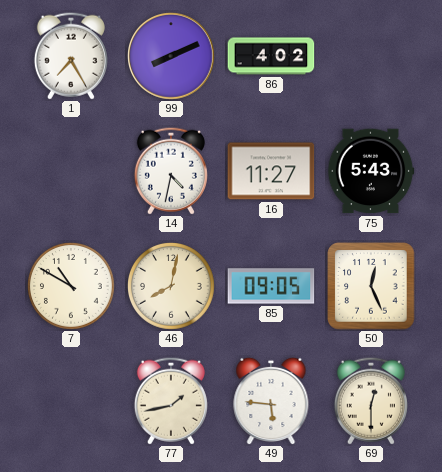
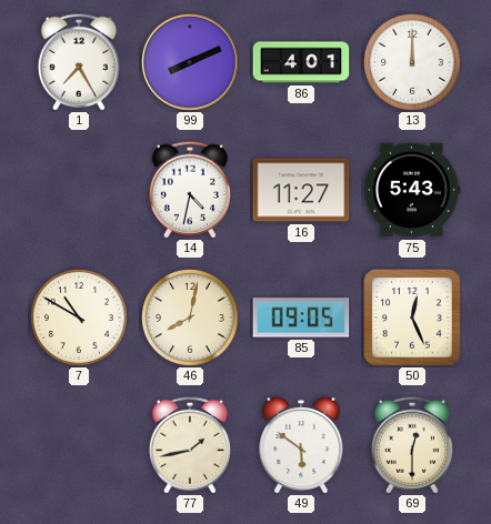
86: 4:02 -> 4:01
13: none -> 12:00
49: 5:46 -> 5:51
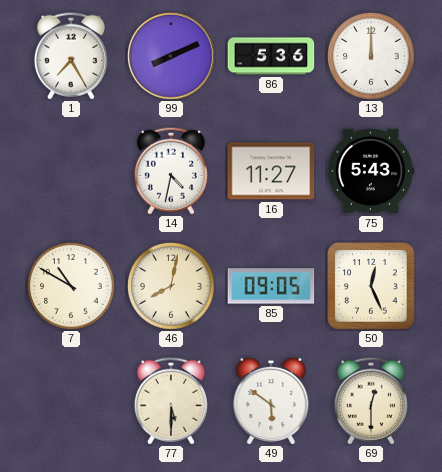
86: 4:01 -> 5:36
77: 1:43 -> 5:30
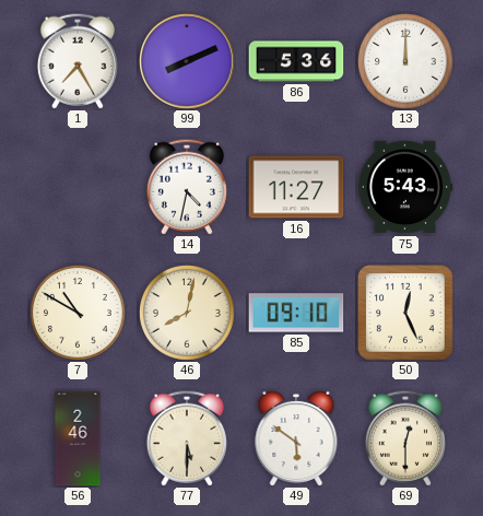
85: 09:05 -> 09:10
56: none -> 2:46
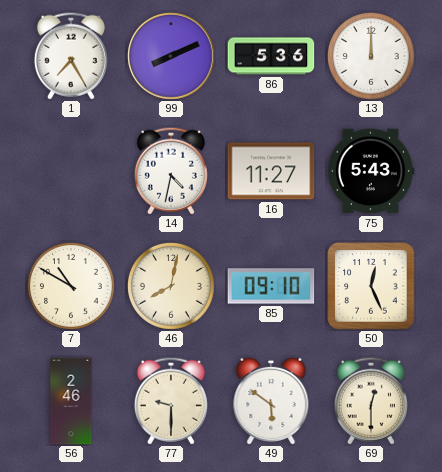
77: 5:30 -> 9:30
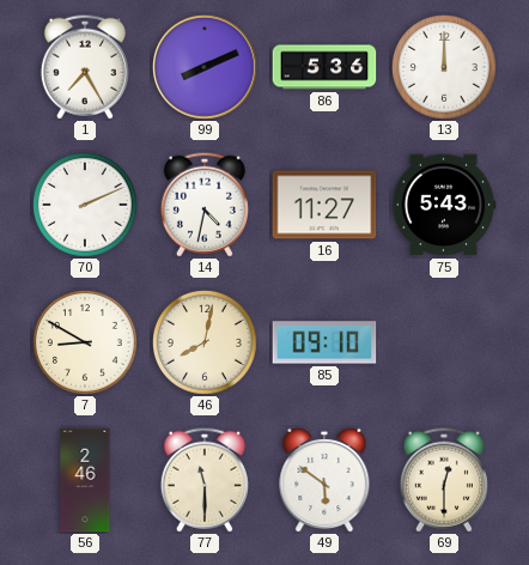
70: none -> 2:11
7: 10:50 -> 8:50
50: 12:26 -> none
77: 9:30 -> 11:30
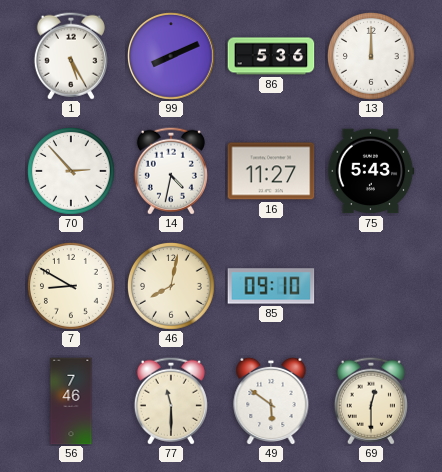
1: 7:25 -> 5:25
70: 2:11 -> 2:53
56: 2:46 -> 7:46
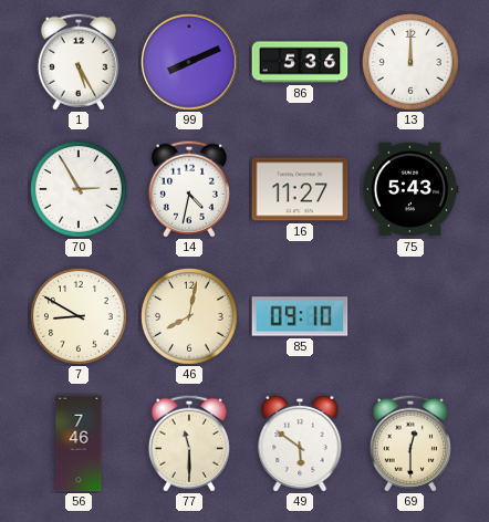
70: 2:53 -> 2:55
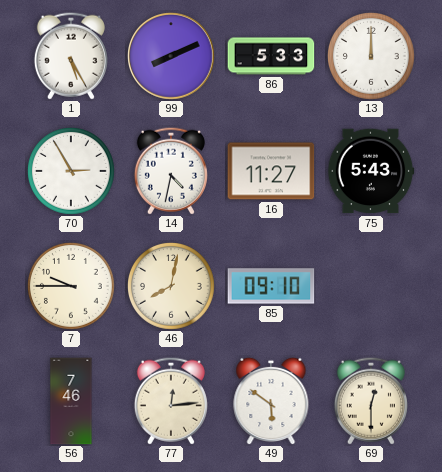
86: 5:36 -> 5:33
7: 8:50 -> 9:45
77: 11:30 -> 12:14
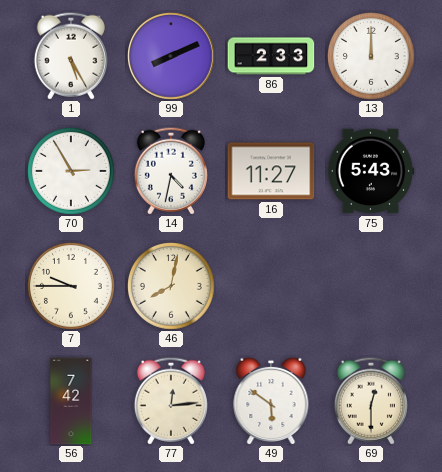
86: 5:33 -> 2:33
85: 09:10 -> none
56: 7:46 -> 7:42
